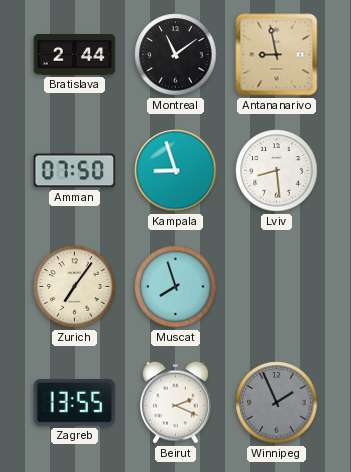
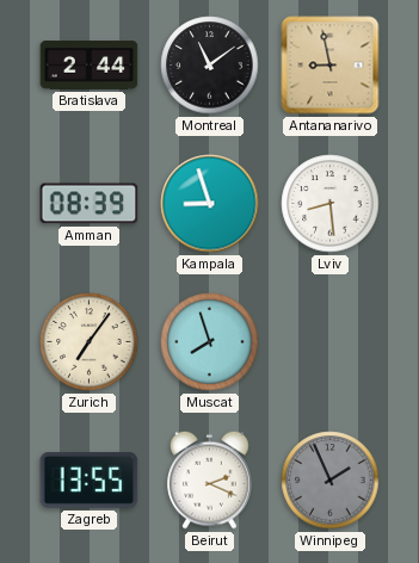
Amman: 07:50 -> 08:39
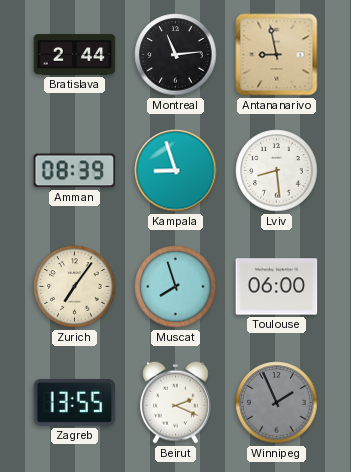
Montreal: 11:09 -> 11:14
Toulouse: none -> 06:00
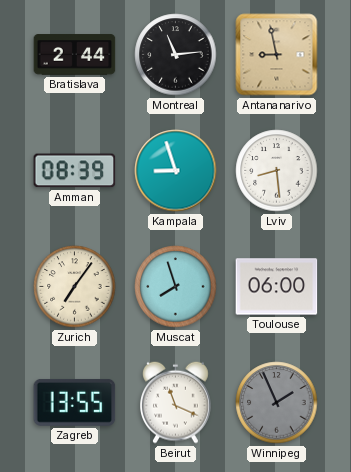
Beirut: 2:19 -> 11:19
